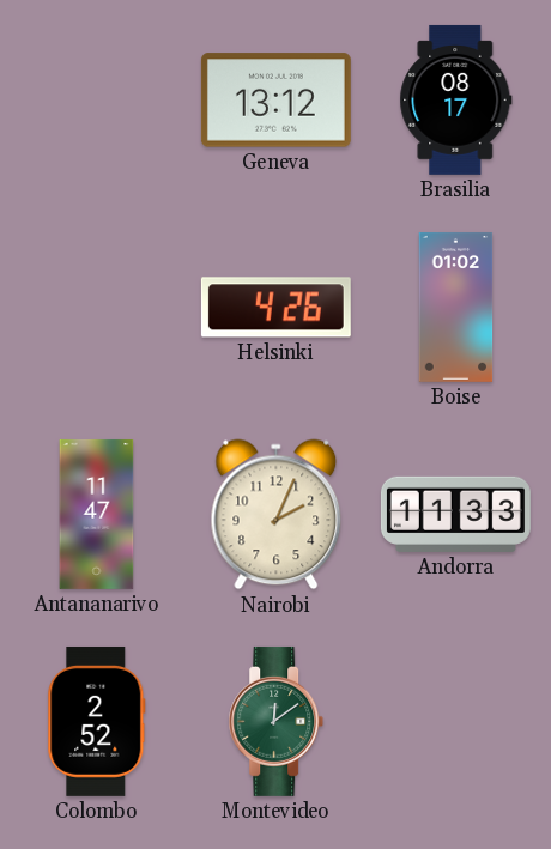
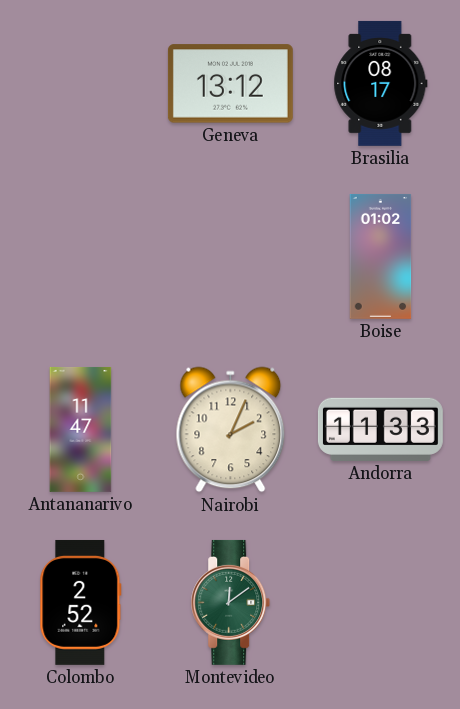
Helsinki: 4:26 -> none
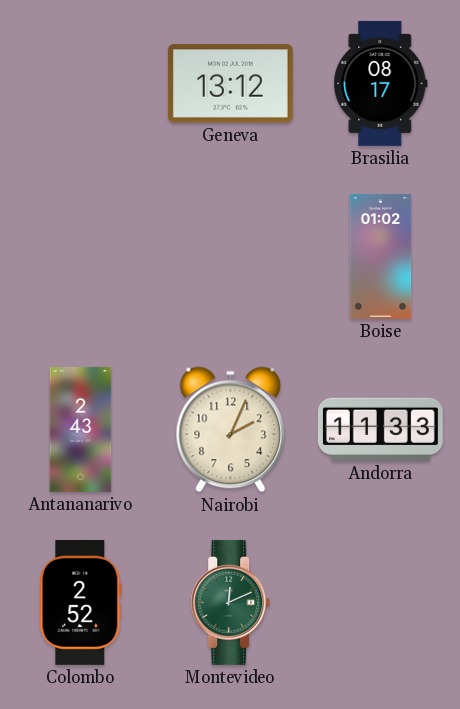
Antananarivo: 11:47 -> 2:43
Montevideo: 12:09 -> 12:11
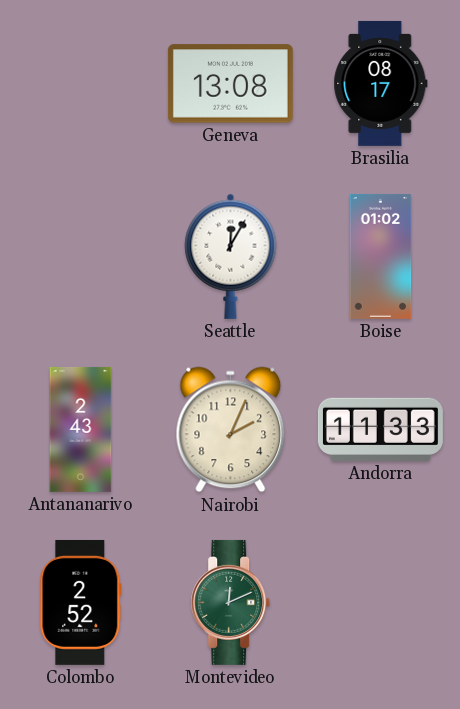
Geneva: 13:12 -> 13:08
Seattle: none -> 12:05
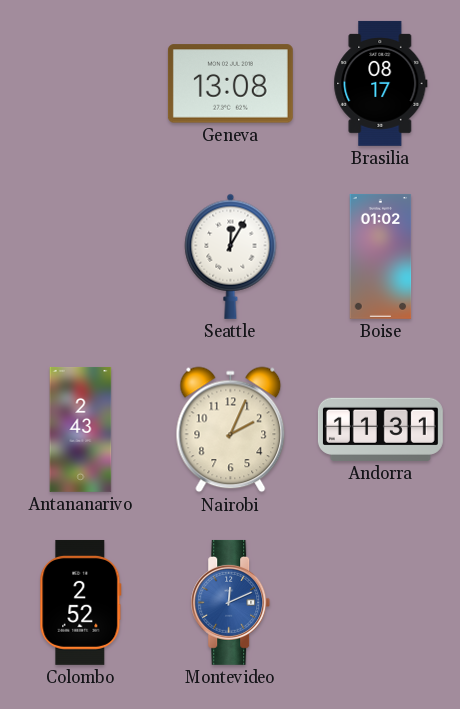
Andorra: 11:33 -> 11:31
Montevideo dial: green -> blue
